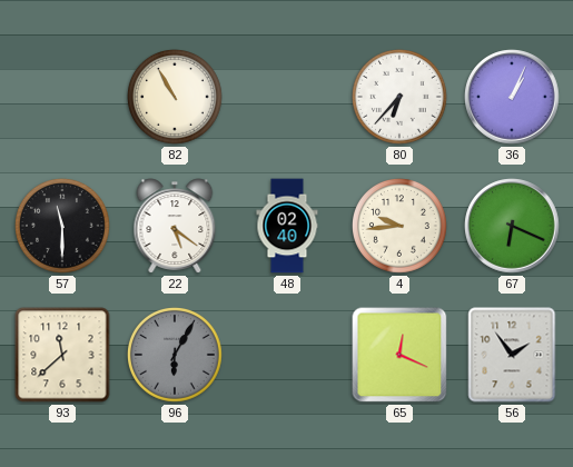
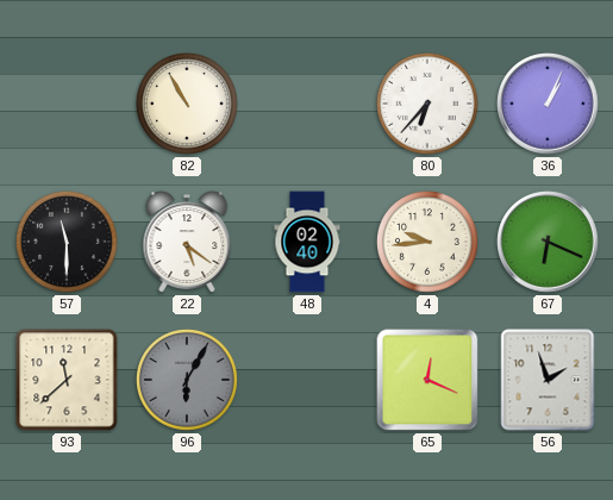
56: 1:54 -> 1:57
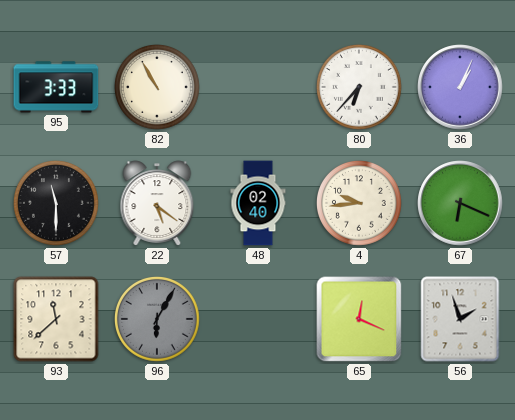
95: none -> 3:33
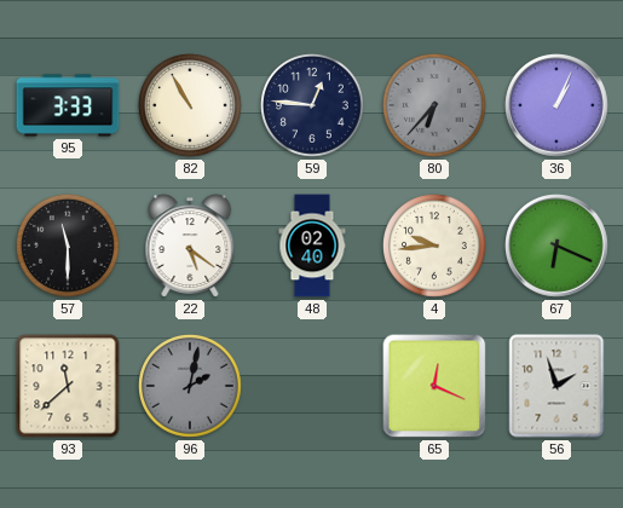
59: none -> 12:46
80 dial: white -> grey
96: 6:05 -> 2:02
